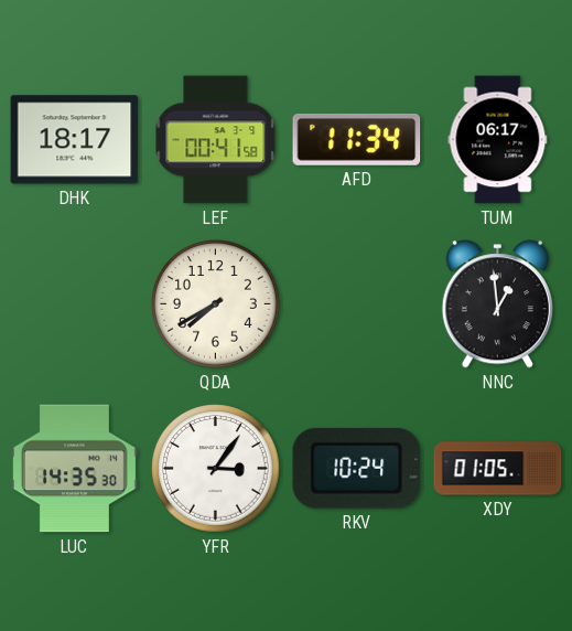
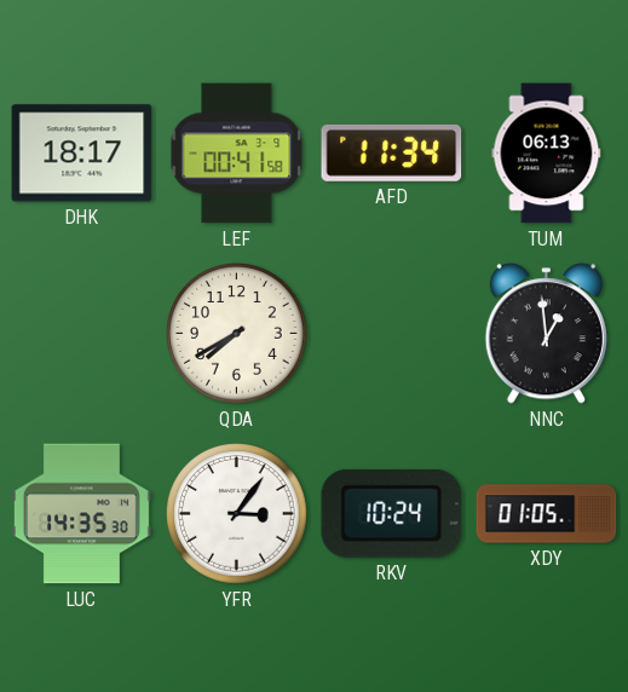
TUM: 06:17 -> 06:13
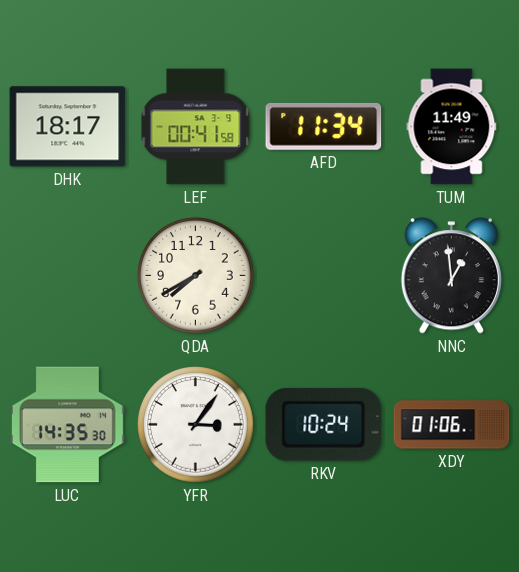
TUM: 06:13 -> 11:49
XDY: 01:05 -> 01:06
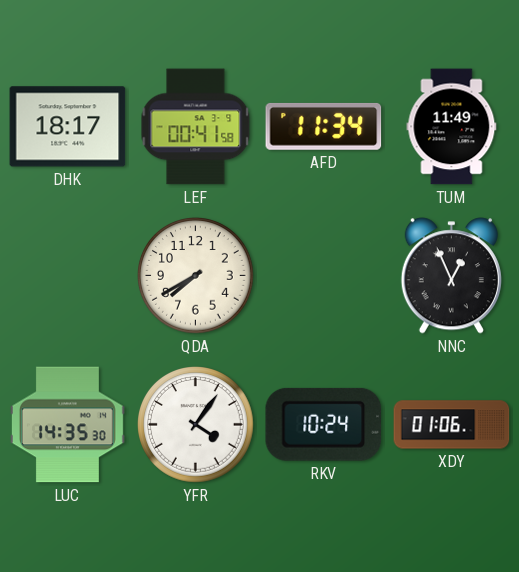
NNC: 12:59 -> 12:56
YFR: 3:06 -> 4:06
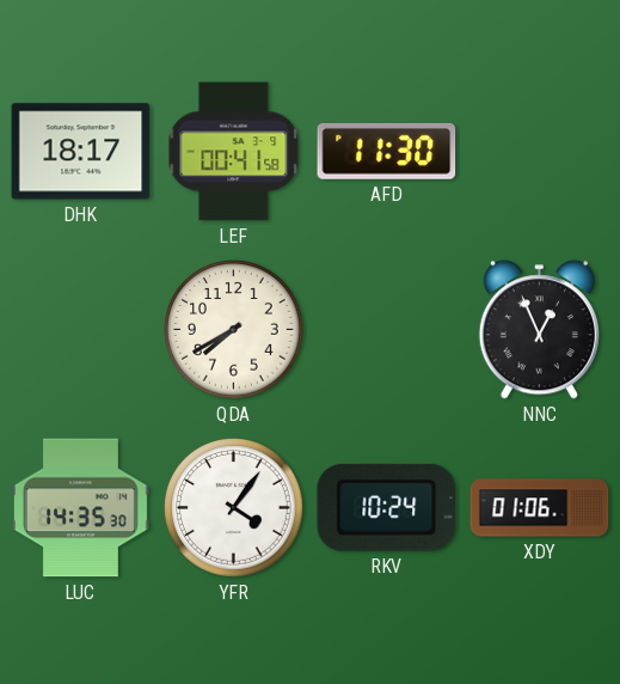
AFD: 11:34 -> 11:30
TUM: 11:49 -> none
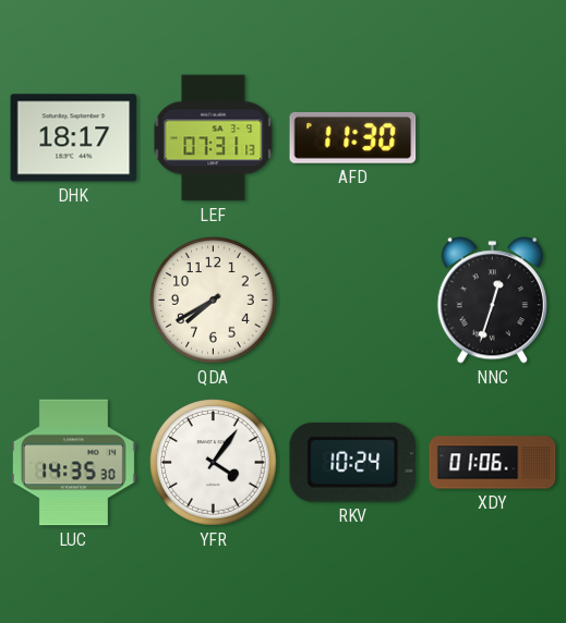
LEF: 00:41 -> 07:31
NNC: 12:56 -> 12:33
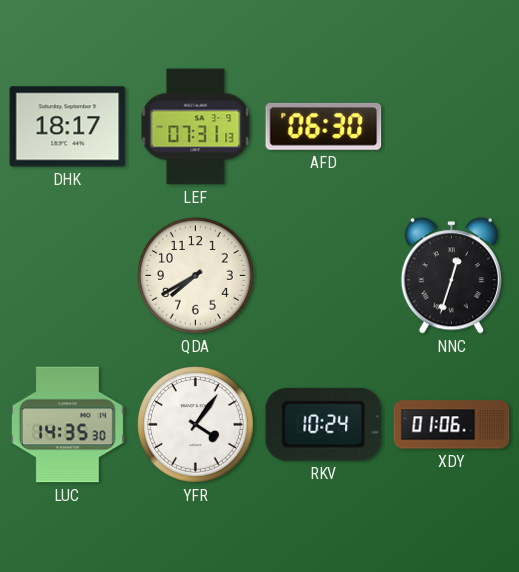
AFD: 11:30 -> 06:30
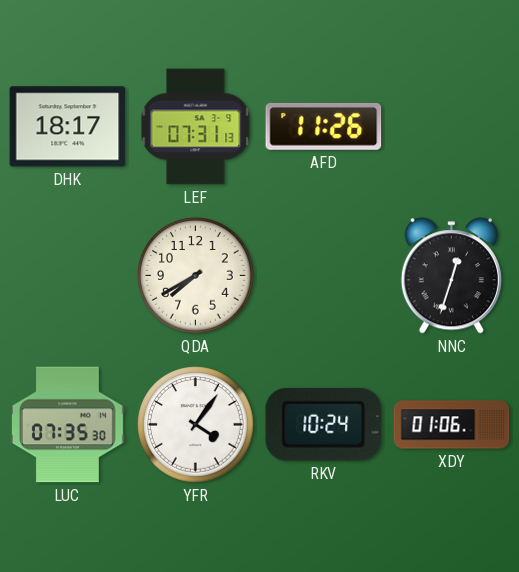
AFD: 06:30 -> 11:26
LUC: 14:35 -> 07:35
